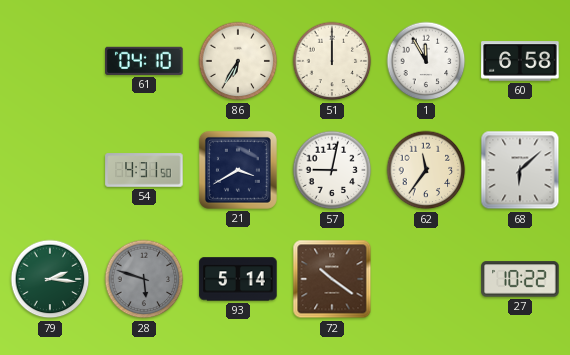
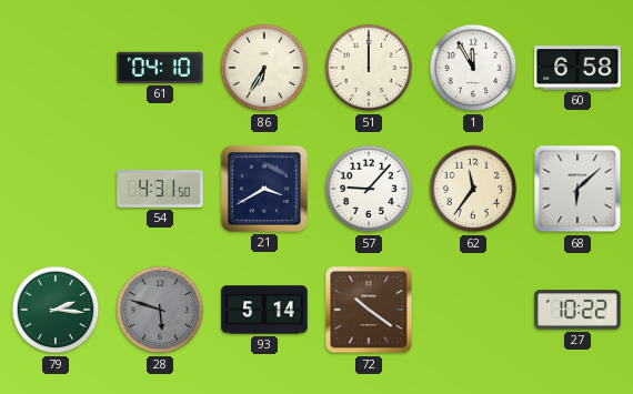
57: 9:02 -> 9:07
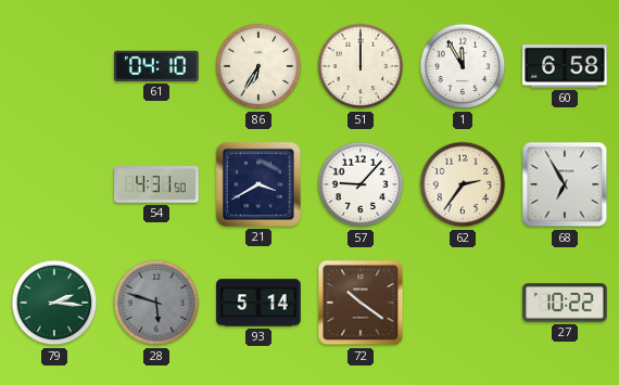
62: 11:36 -> 2:36
68: 6:08 -> 6:55
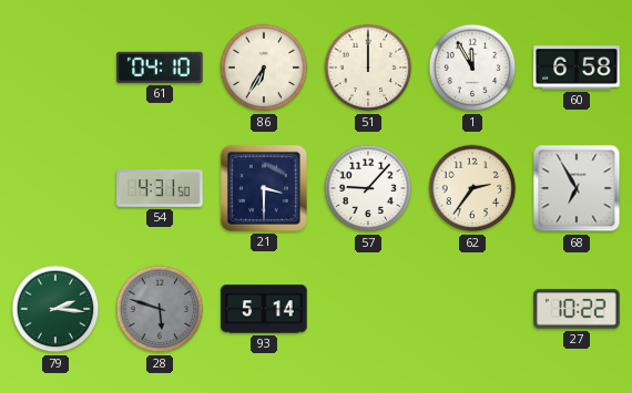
21: 3:40 -> 3:30
72: 10:21 -> none
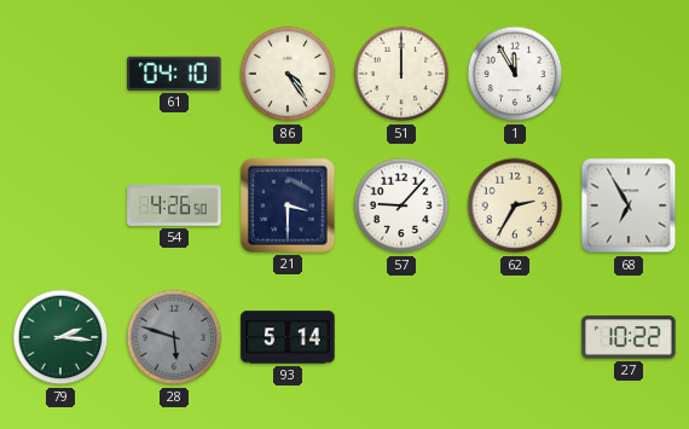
86: 6:35 -> 4:24
60: 6:58 -> none
54: 4:31 -> 4:26
62: 2:36 -> 2:35
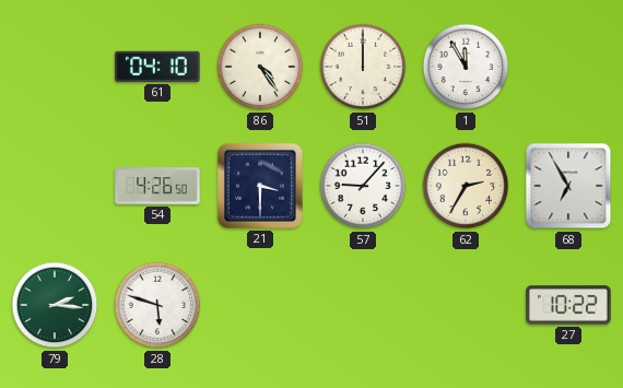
28 dial: grey -> white
93: 5:14 -> none
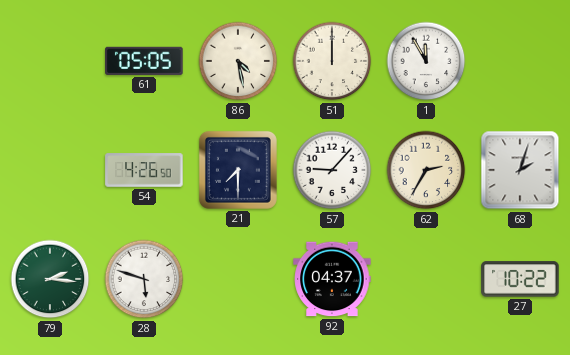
61: 04:10 -> 05:05
86: 4:24 -> 4:28
21: 3:30 -> 7:30
68: 6:55 -> 2:03
92: none -> 04:37
